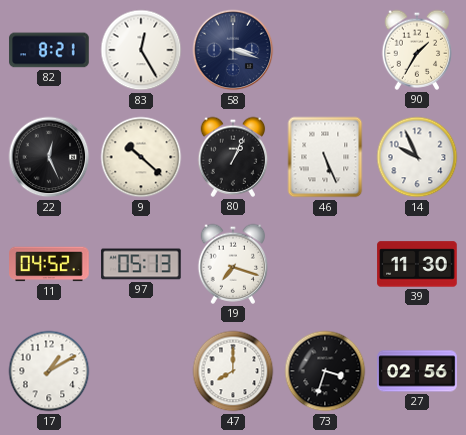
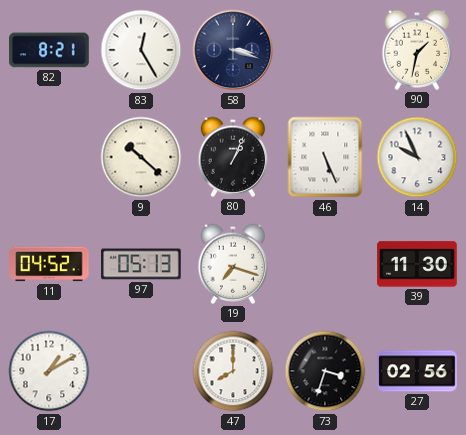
90: 1:35 -> 1:32
22: 12:26 -> none
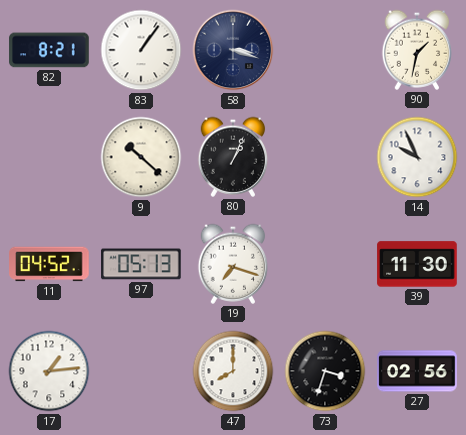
83: 12:25 -> 1:06
46: 5:26 -> none
17: 1:10 -> 1:14
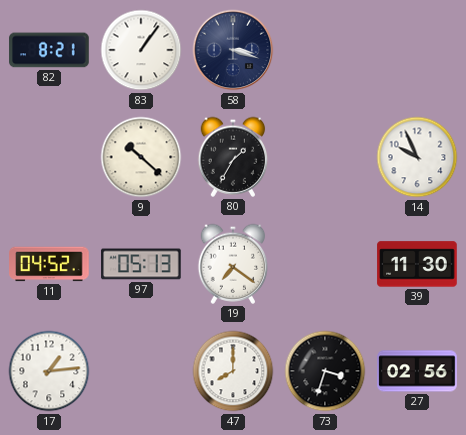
90: 1:32 -> none
80: 1:04 -> 1:35
19: 7:18 -> 7:21
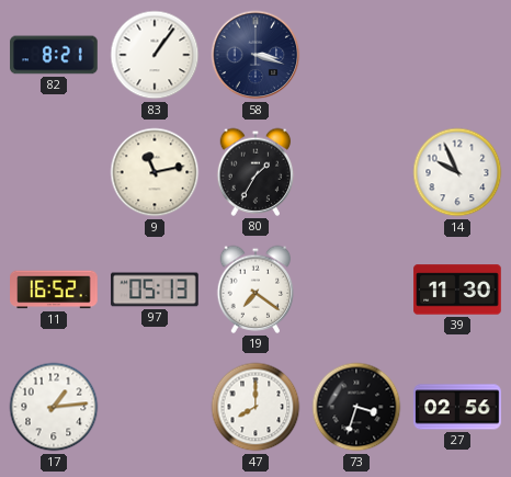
9: 10:22 -> 11:13
11: 04:52 -> 16:52
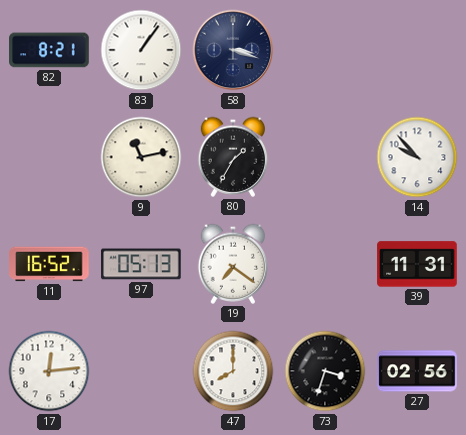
14: 9:56 -> 9:53
39: 11:30 -> 11:31
17: 1:14 -> 12:14
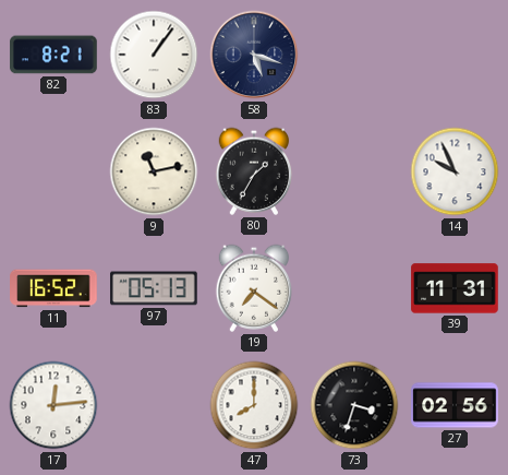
58: 3:18 -> 5:18
14: 9:53 -> 9:56
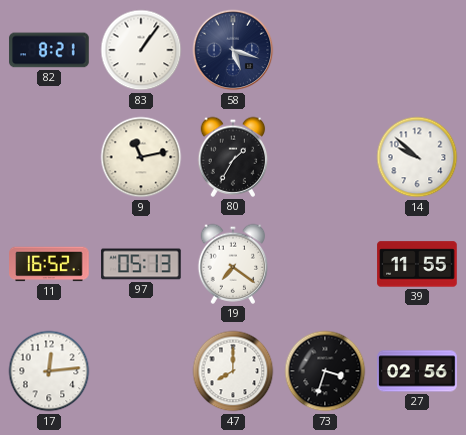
14: 9:56 -> 9:52
39: 11:31 -> 11:55
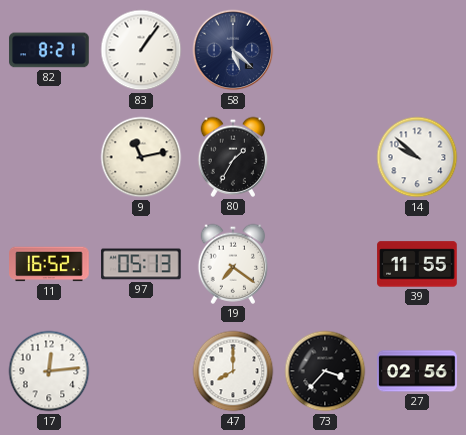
58: 5:18 -> 5:22
73: 3:33 -> 3:37
